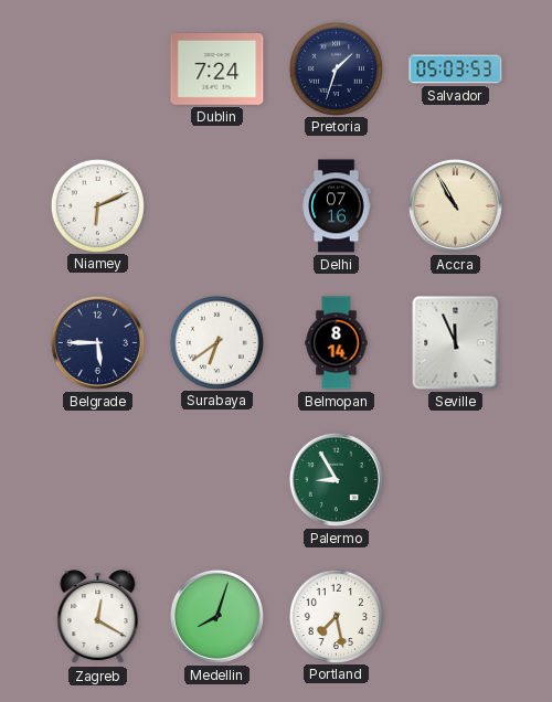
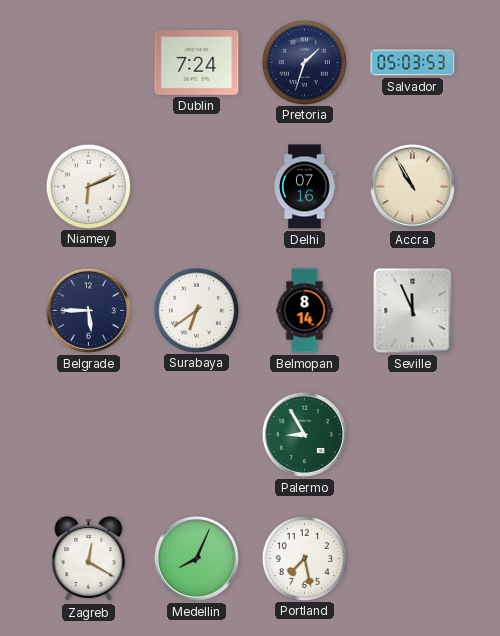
Medellin: 8:03 -> 8:04
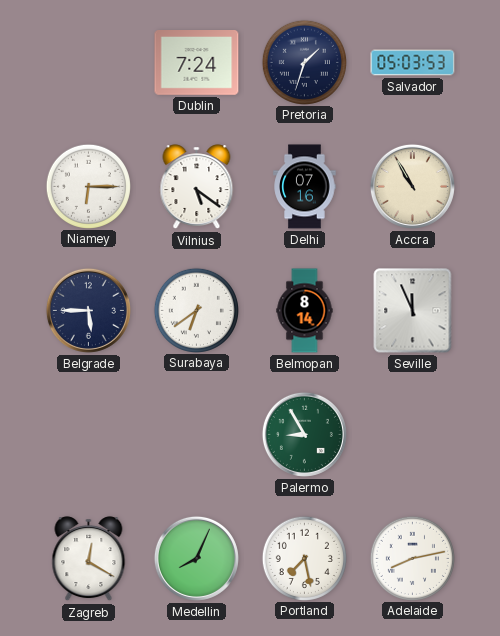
Niamey: 6:11 -> 6:15
Vilnius: none -> 5:21
Adelaide: none -> 8:13
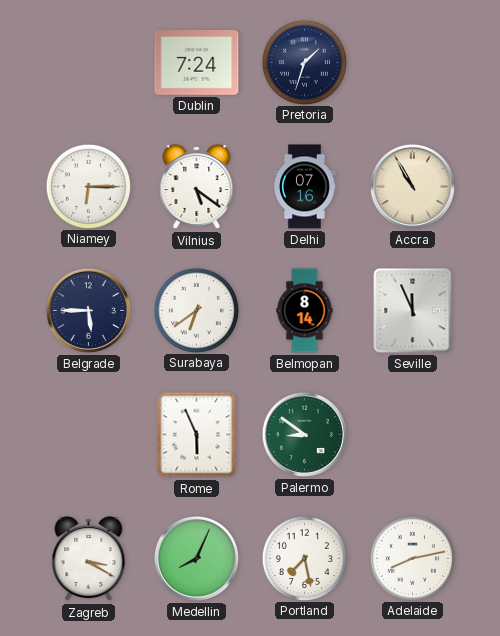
Salvador: 05:03 -> none
Rome: none -> 5:56
Palermo: 8:55 -> 8:51
Zagreb: 12:20 -> 3:20
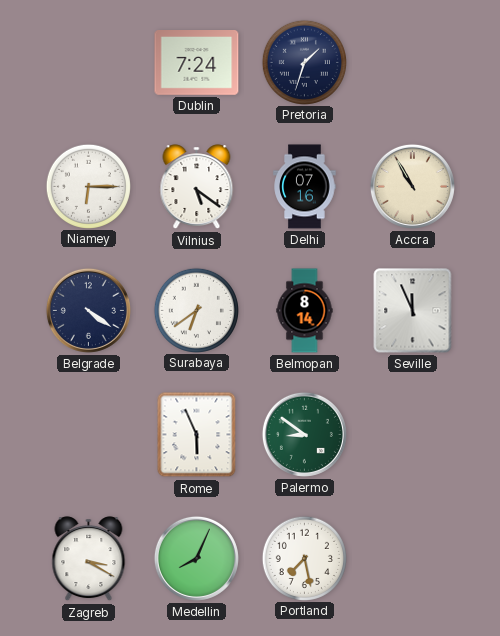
Belgrade: 5:45 -> 4:21
Adelaide: 8:13 -> none
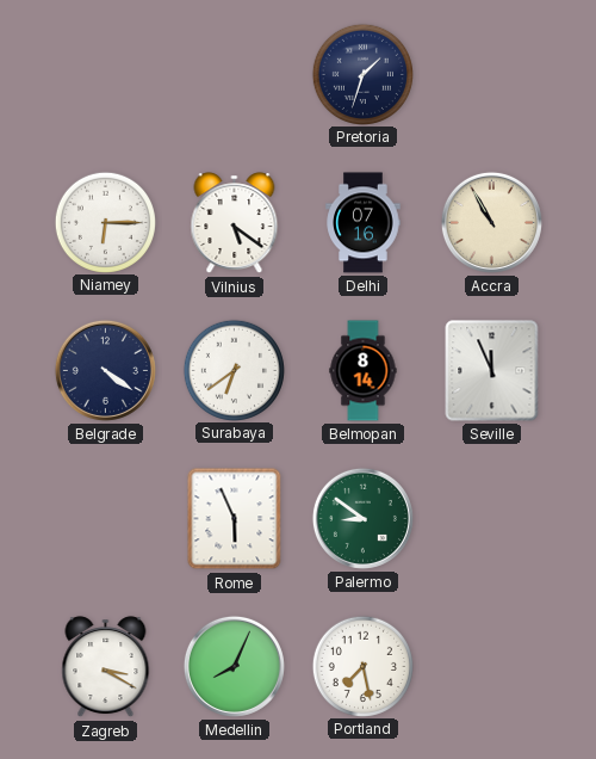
Dublin: 7:24 -> none
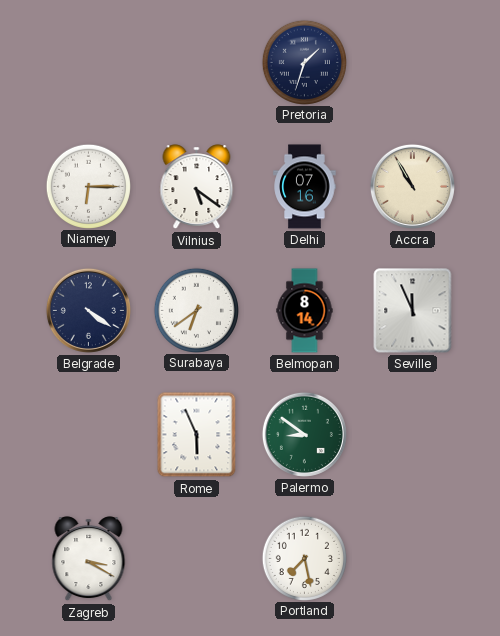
Medellin: 8:04 -> none
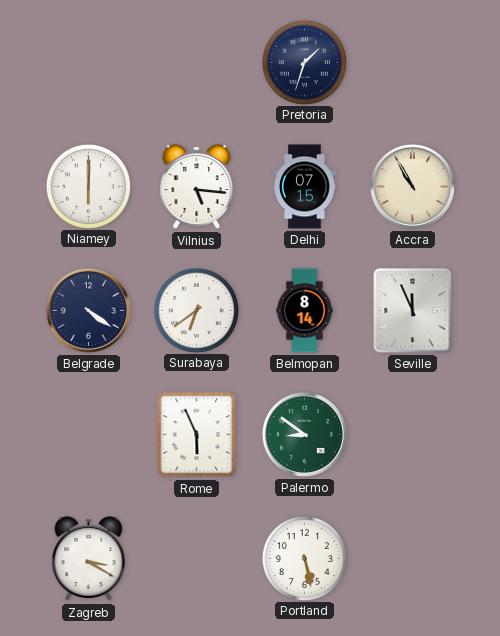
Niamey: 6:15 -> 6:00
Vilnius: 5:21 -> 5:16
Delhi: 07:16 -> 07:15
Portland: 7:28 -> 5:28
